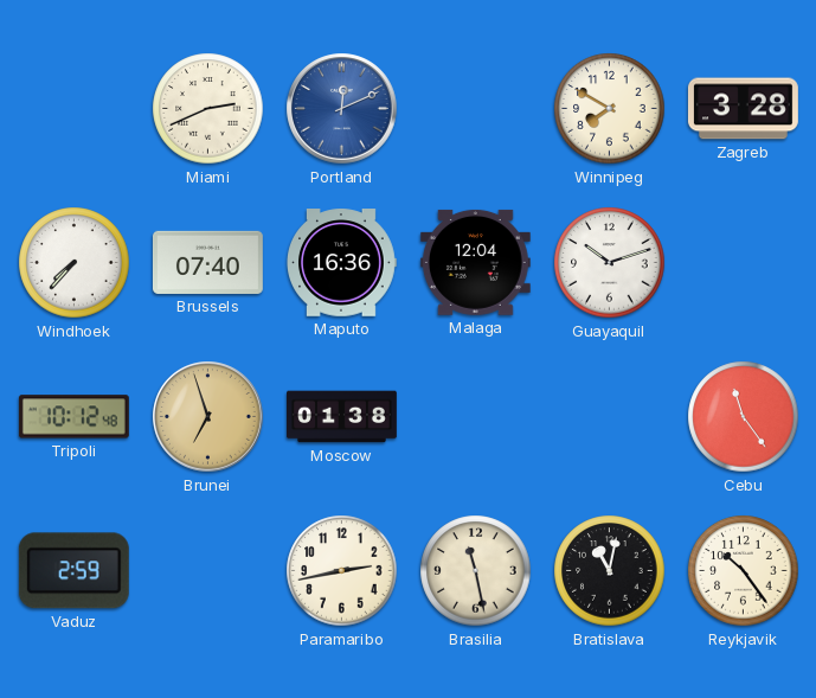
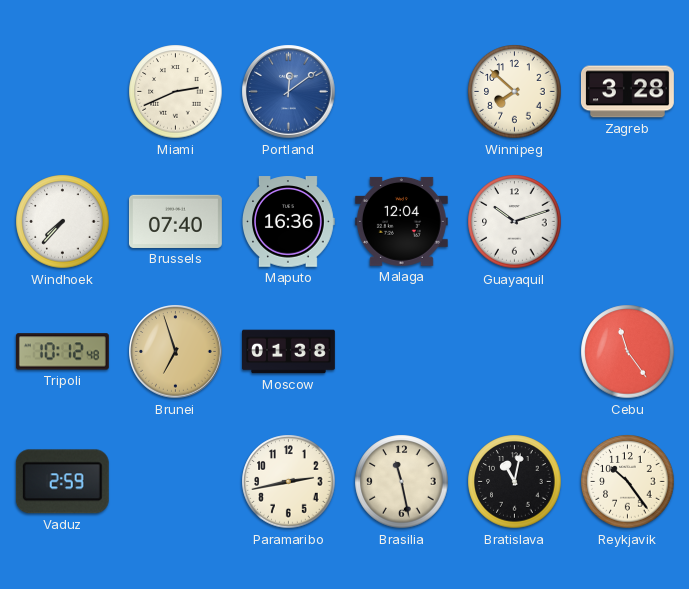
Portland: 12:11 -> 12:09
Winnipeg: 7:50 -> 7:52
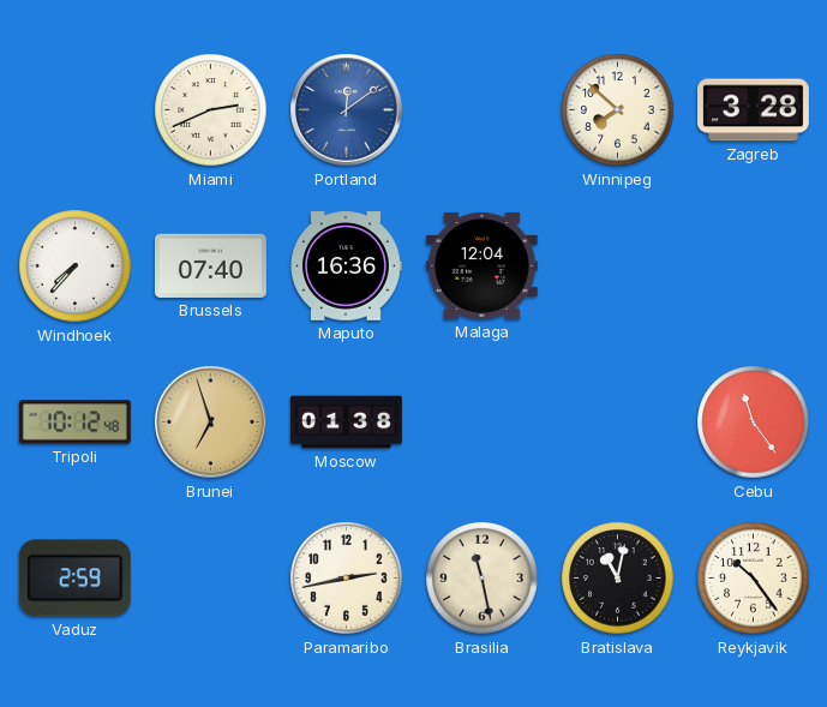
Guayaquil: 10:12 -> none
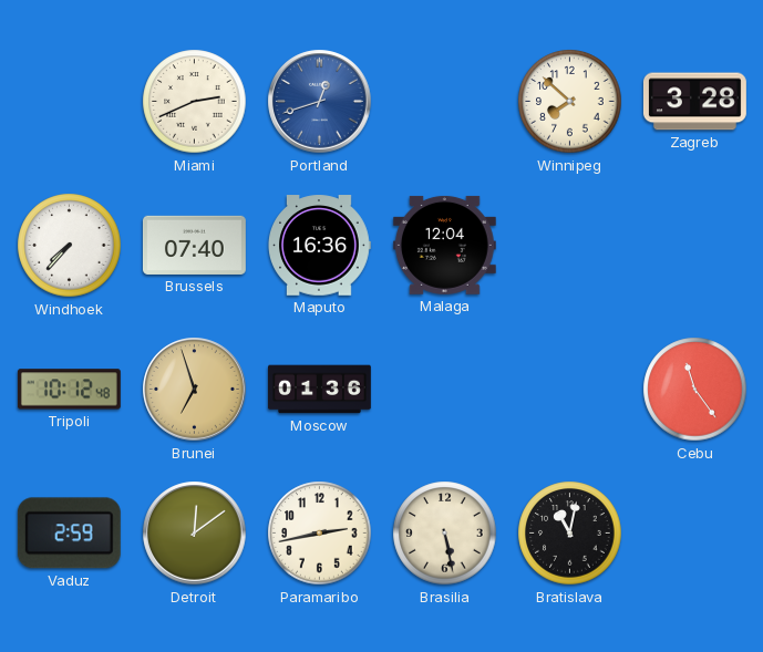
Portland: 12:09 -> 12:42
Moscow: 01:38 -> 01:36
Detroit: none -> 12:09
Brasilia: 11:28 -> 5:28
Reykjavik: 10:24 -> none
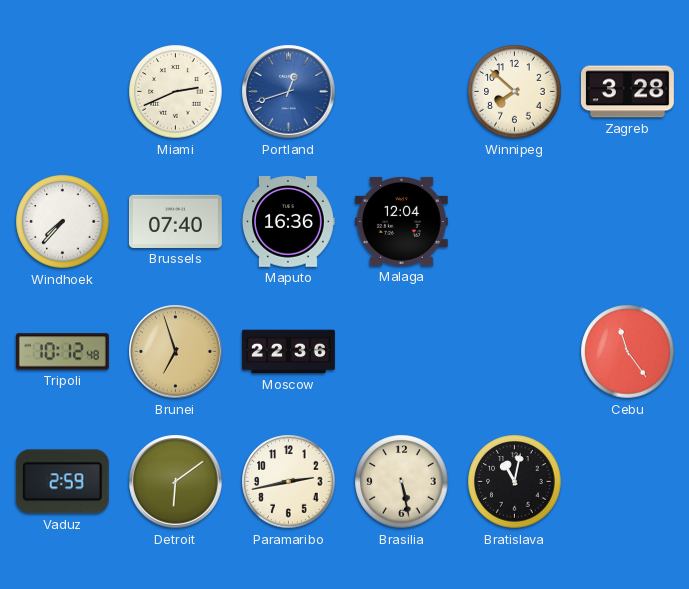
Moscow: 01:36 -> 22:36
Detroit: 12:09 -> 6:09
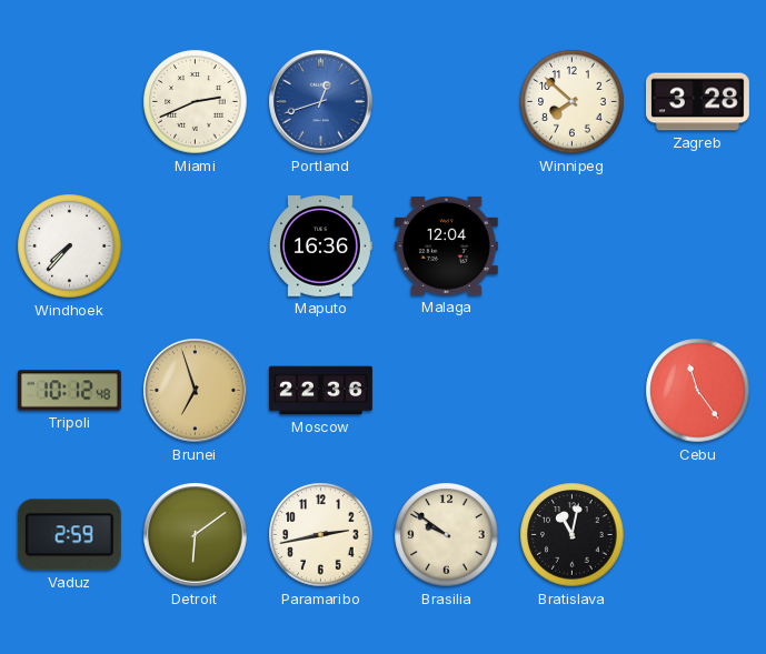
Brussels: 07:40 -> none
Brasilia: 5:28 -> 9:51
